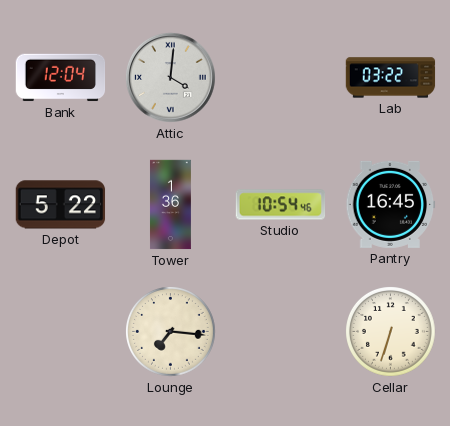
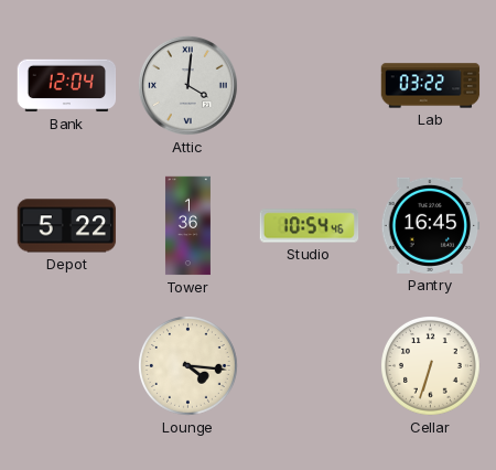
Lounge: 7:16 -> 4:16
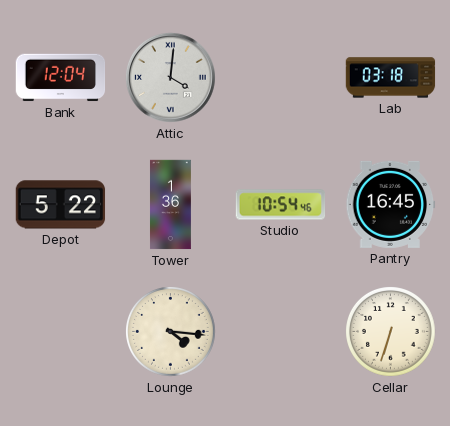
Lab: 03:22 -> 03:18
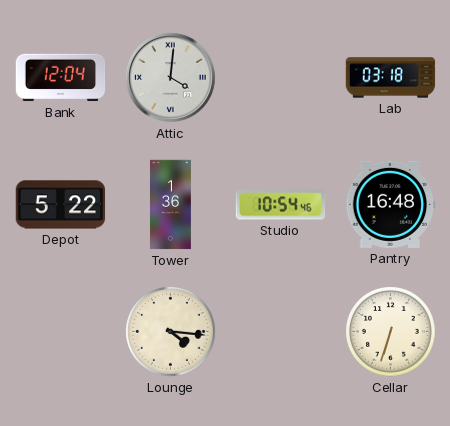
Pantry: 16:45 -> 16:48
